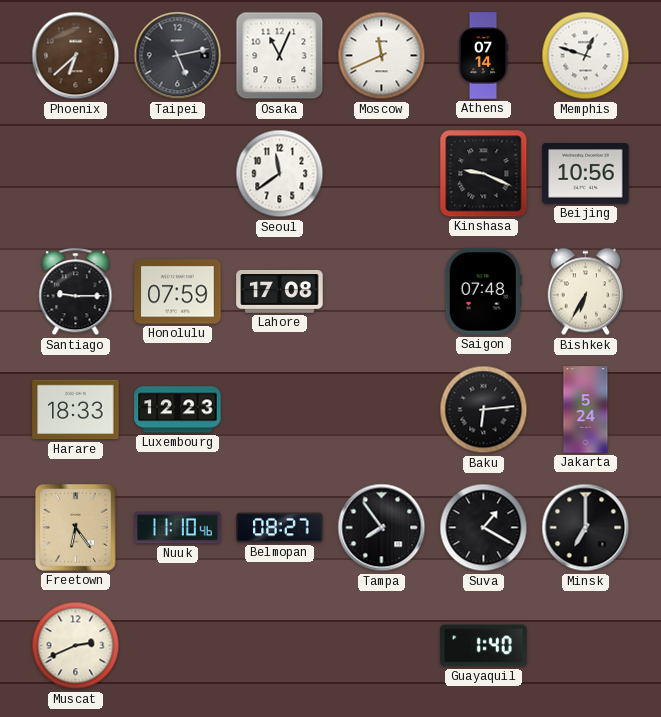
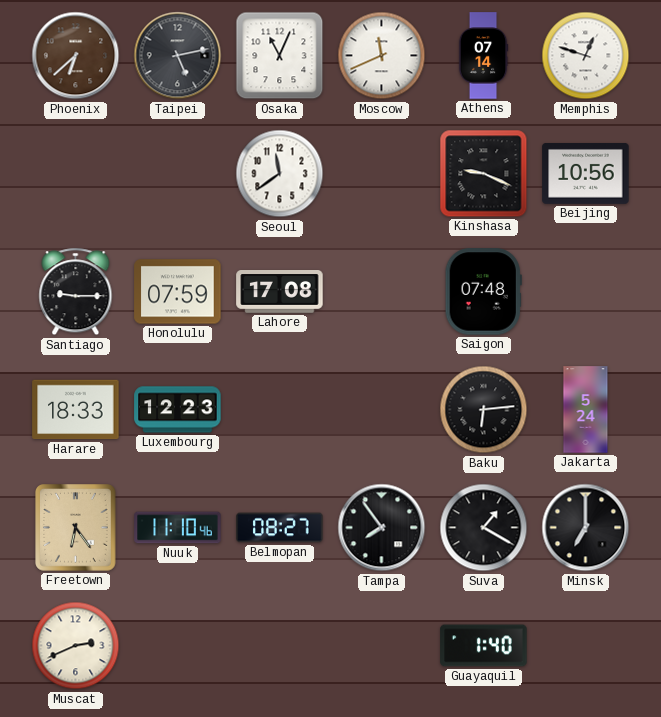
Bishkek: 6:35 -> none
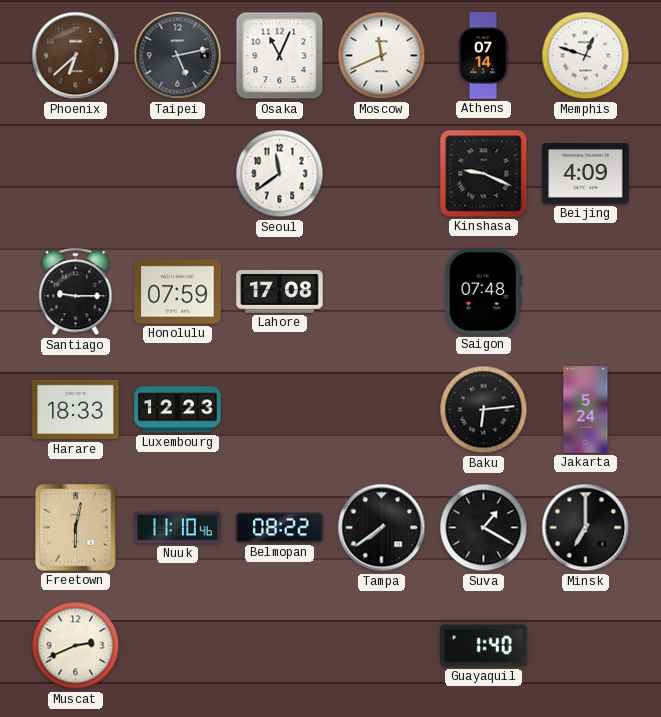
Beijing: 10:56 -> 4:09
Freetown: 6:24 -> 6:02
Belmopan: 08:27 -> 08:22
Tampa: 7:54 -> 7:39
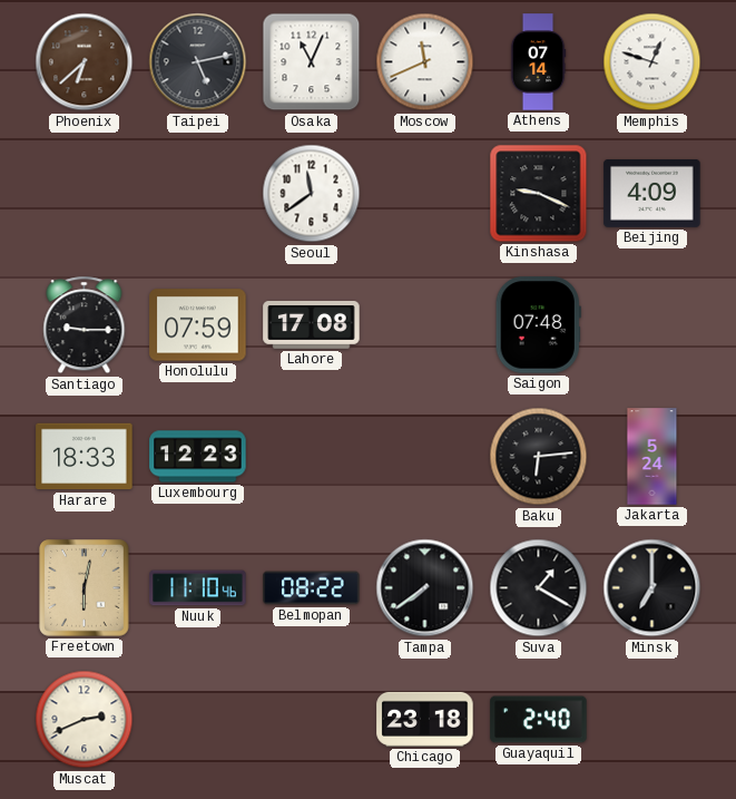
Chicago: none -> 23:18
Guayaquil: 1:40 -> 2:40
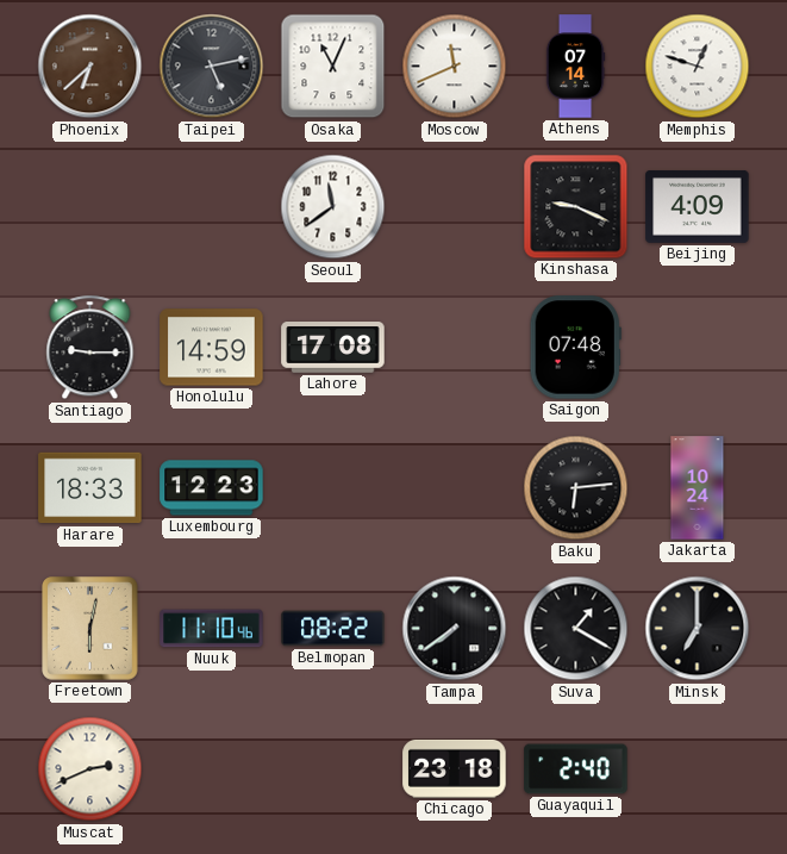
Honolulu: 07:59 -> 14:59
Jakarta: 5:24 -> 10:24
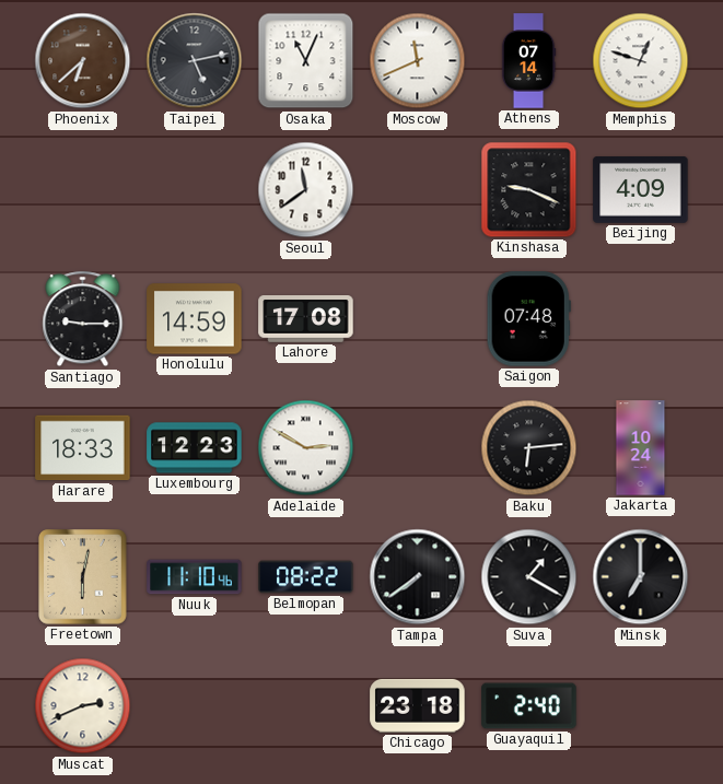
Adelaide: none -> 2:50
